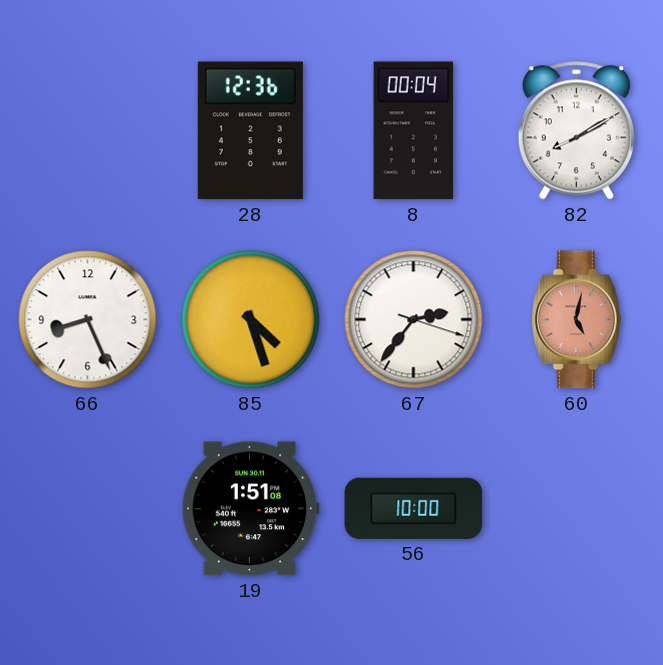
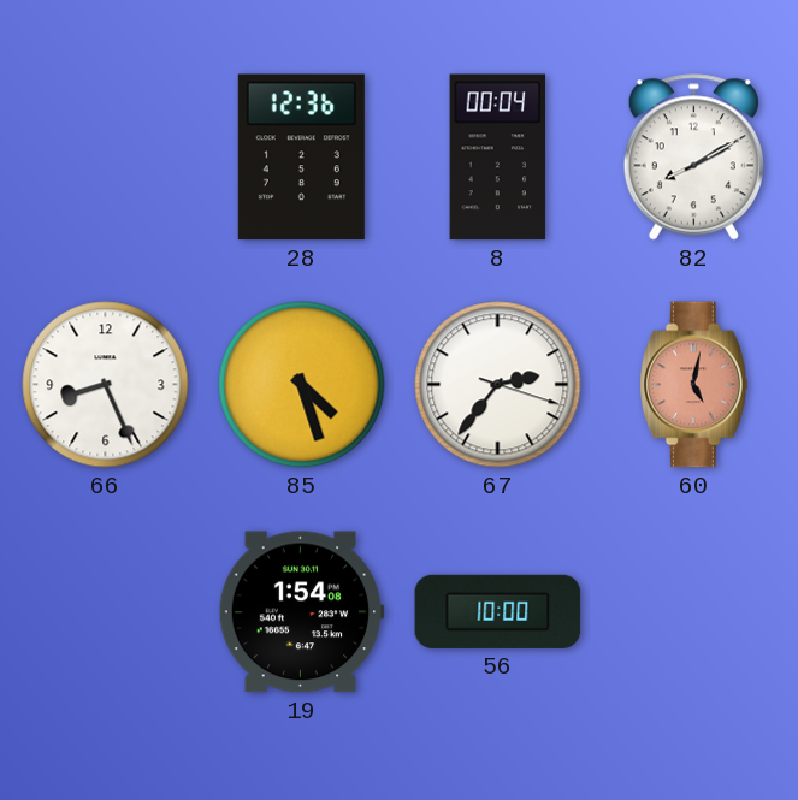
19: 1:51 -> 1:54
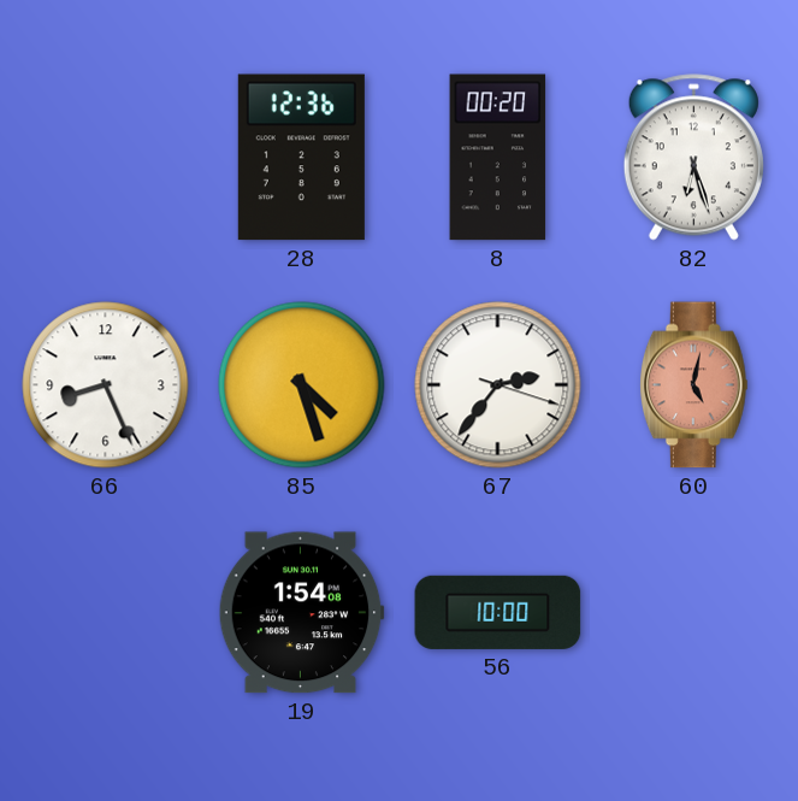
8: 00:04 -> 00:20
82: 8:10 -> 6:27
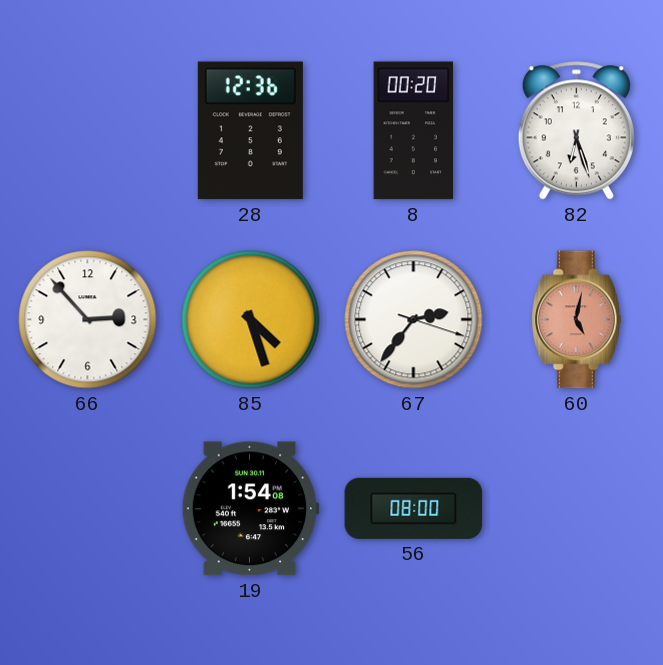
66: 8:26 -> 2:53
56: 10:00 -> 08:00
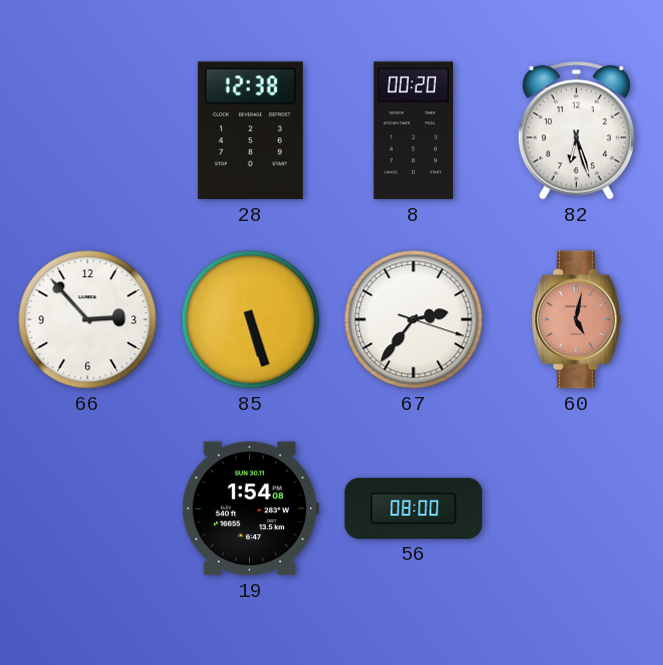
28: 12:36 -> 12:38
85: 4:27 -> 5:27
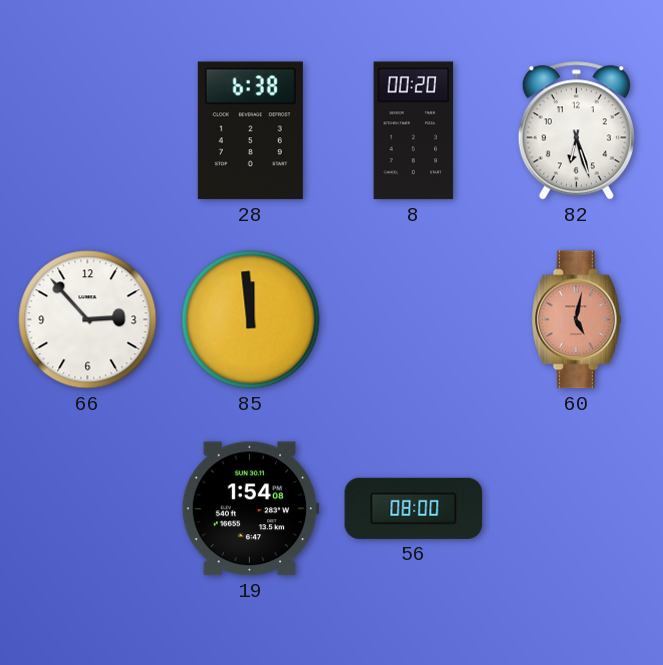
28: 12:38 -> 6:38
85: 5:27 -> 11:59
67: 2:36 -> none
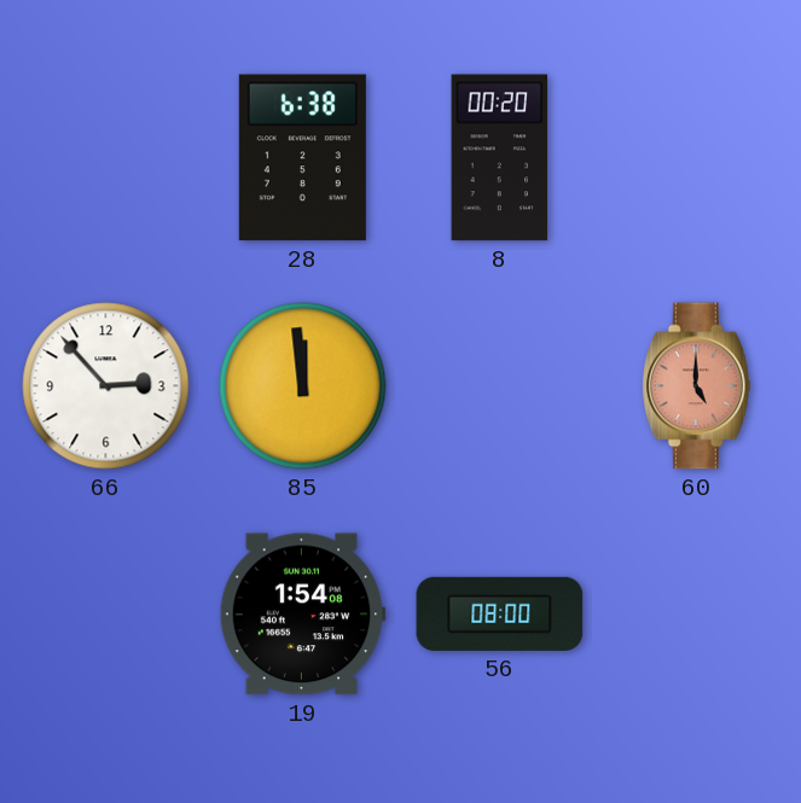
82: 6:27 -> none
60: 5:02 -> 5:00
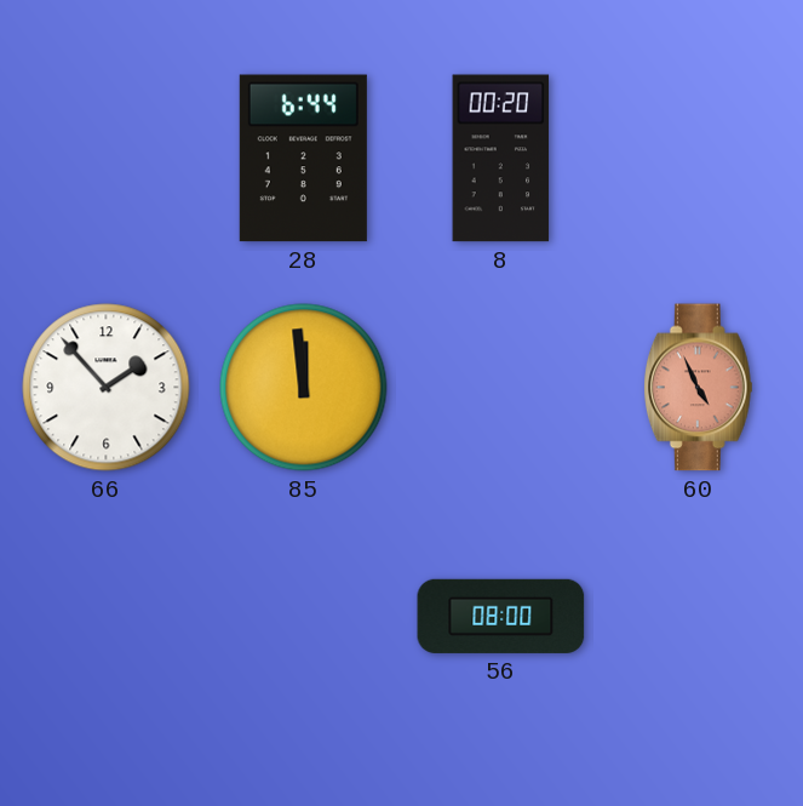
28: 6:38 -> 6:44
66: 2:53 -> 1:53
60: 5:00 -> 4:56
19: 1:54 -> none
